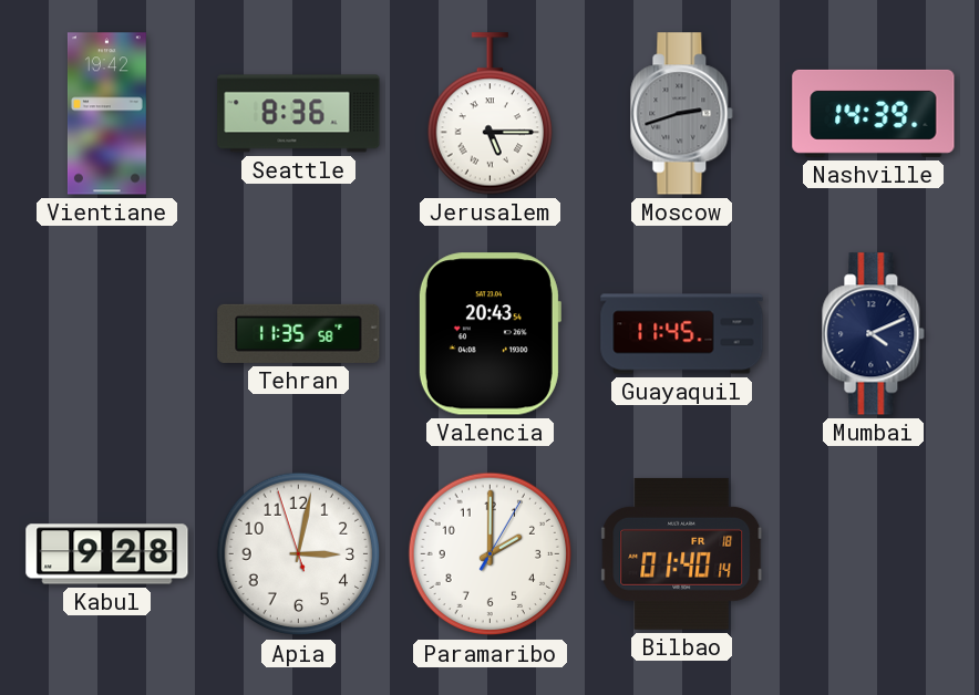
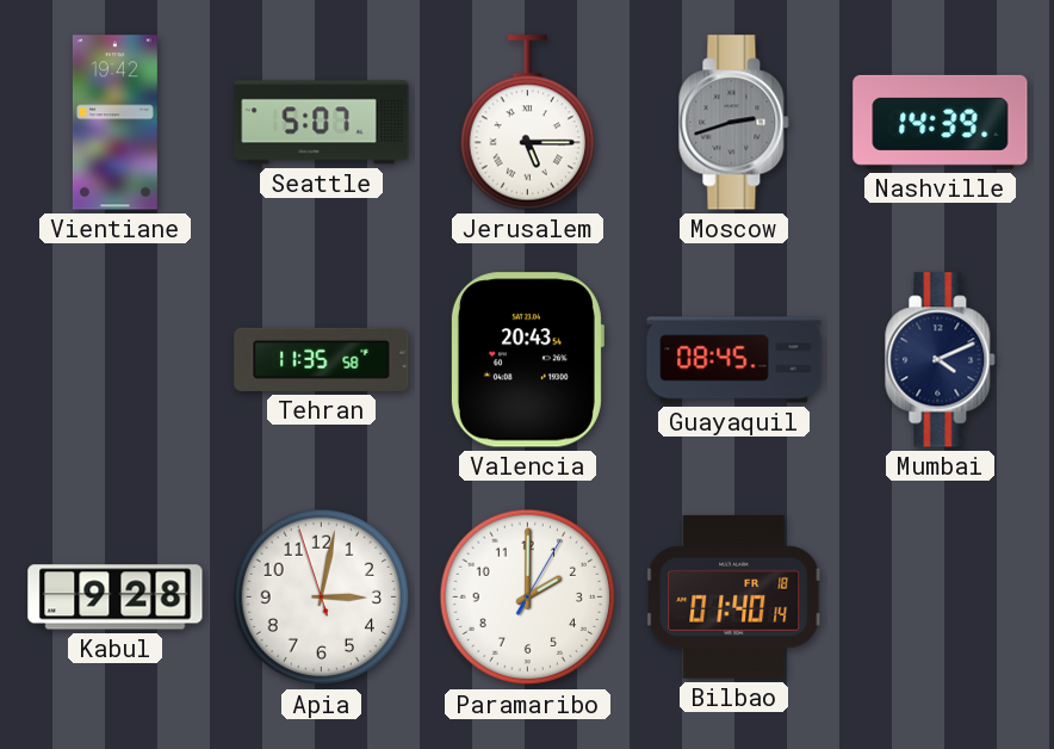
Seattle: 8:36 -> 5:07
Guayaquil: 11:45 -> 08:45
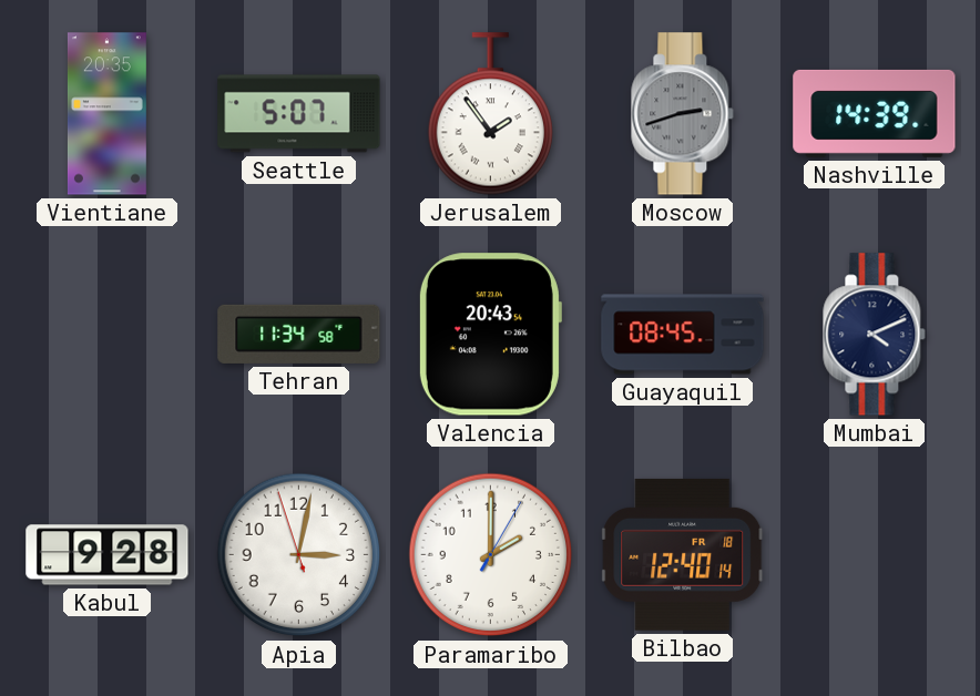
Vientiane: 19:42 -> 20:35
Jerusalem: 5:15 -> 1:54
Tehran: 11:35 -> 11:34
Bilbao: 01:40 -> 12:40
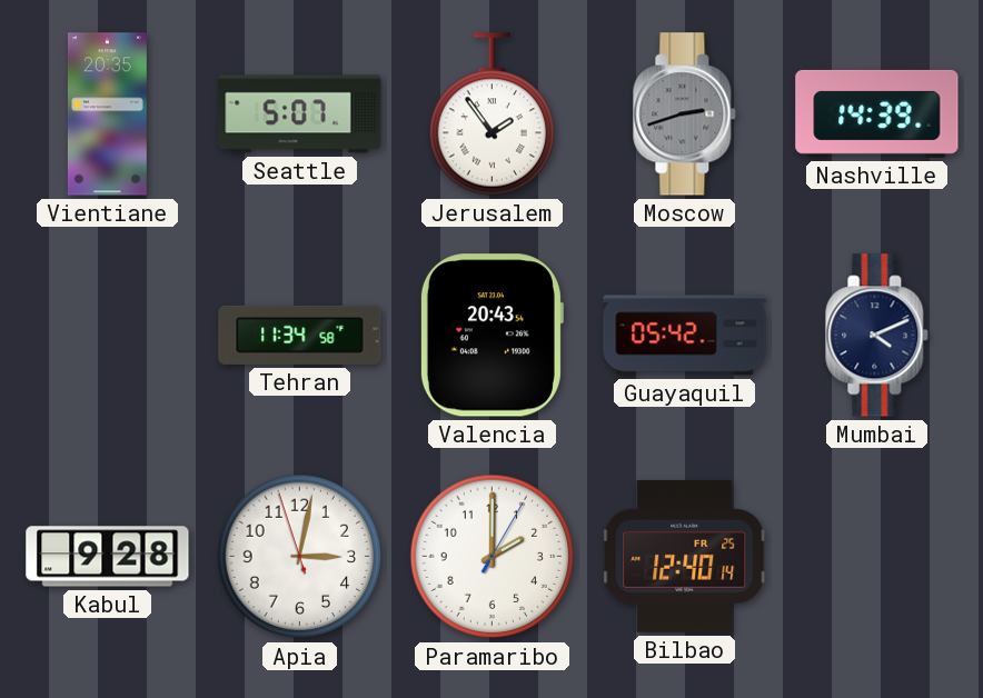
Guayaquil: 08:45 -> 05:42
Bilbao date: FR 18 -> FR 25
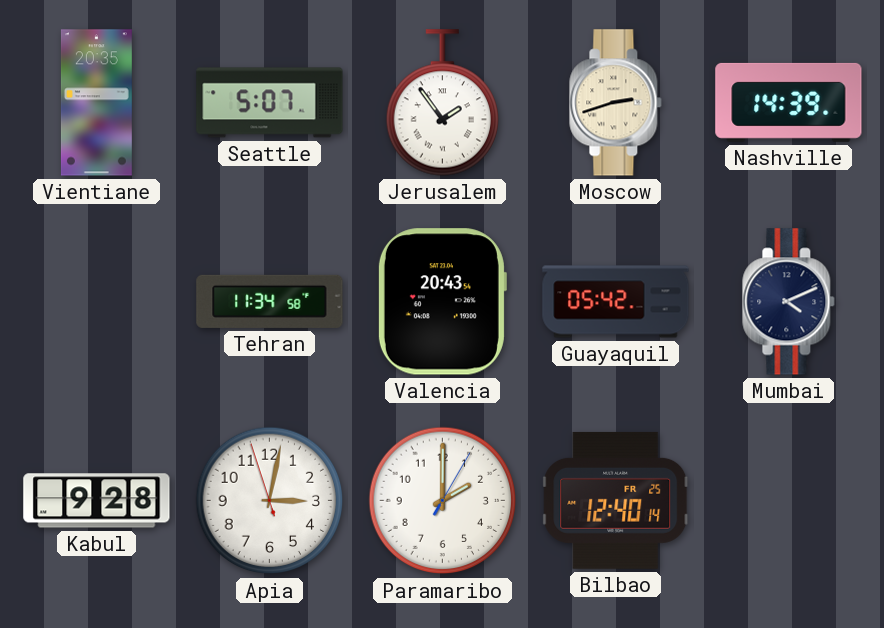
Moscow dial: grey -> cream
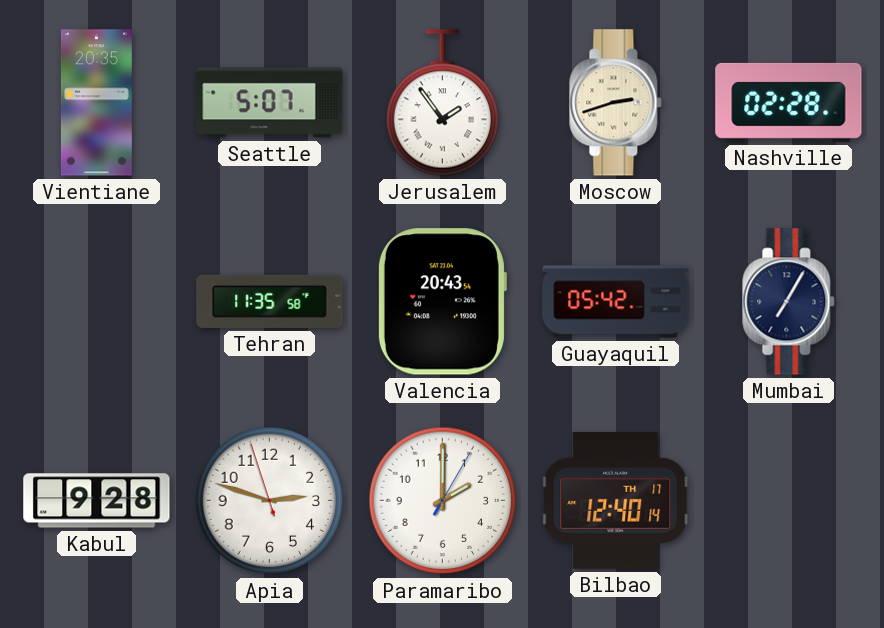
Nashville: 14:39 -> 02:28
Tehran: 11:34 -> 11:35
Mumbai: 4:11 -> 7:05
Apia: 3:01 -> 2:47
Bilbao date: FR 25 -> TH 17
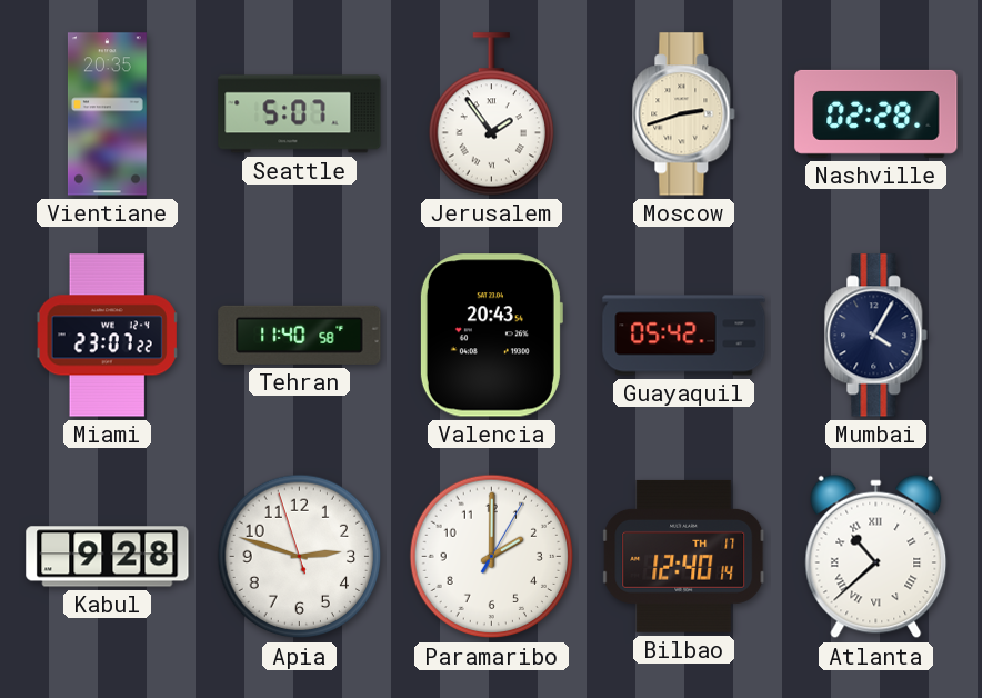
Miami: none -> 23:07
Tehran: 11:35 -> 11:40
Mumbai: 7:05 -> 4:05
Atlanta: none -> 10:38
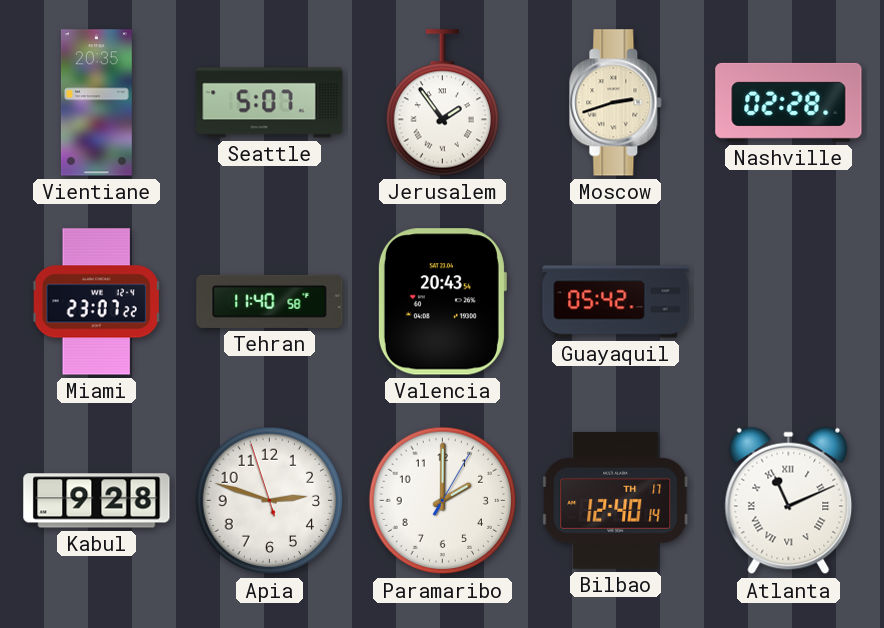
Mumbai: 4:05 -> none
Atlanta: 10:38 -> 11:11
